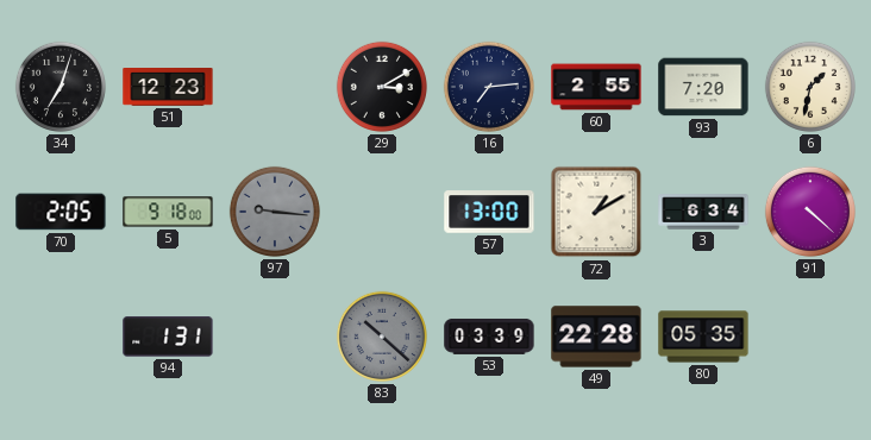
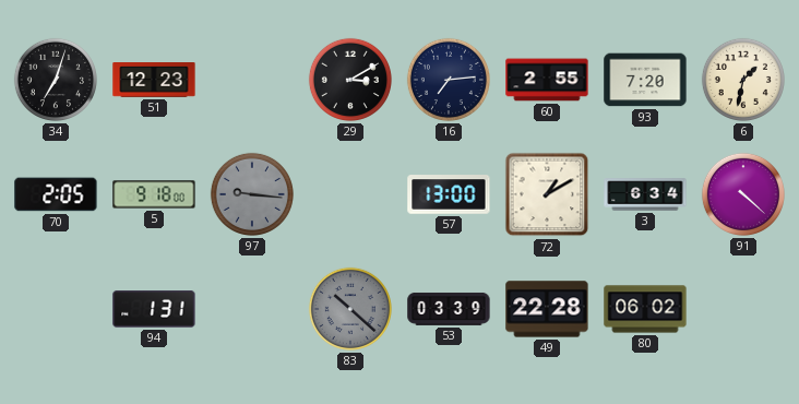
80: 05:35 -> 06:02
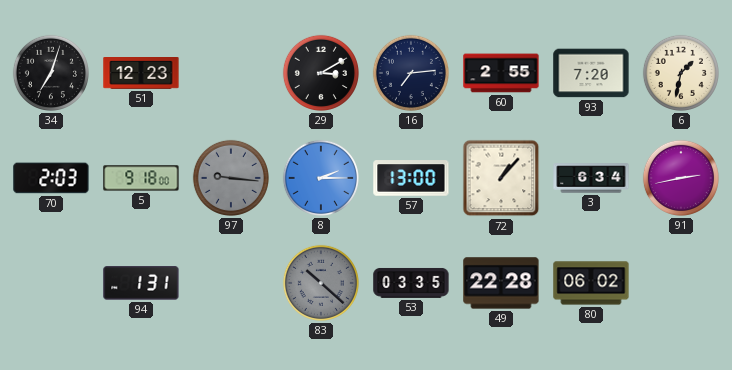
70: 2:05 -> 2:03
8: none -> 2:15
72: 1:10 -> 1:07
91: 4:22 -> 2:43
53: 03:39 -> 03:35
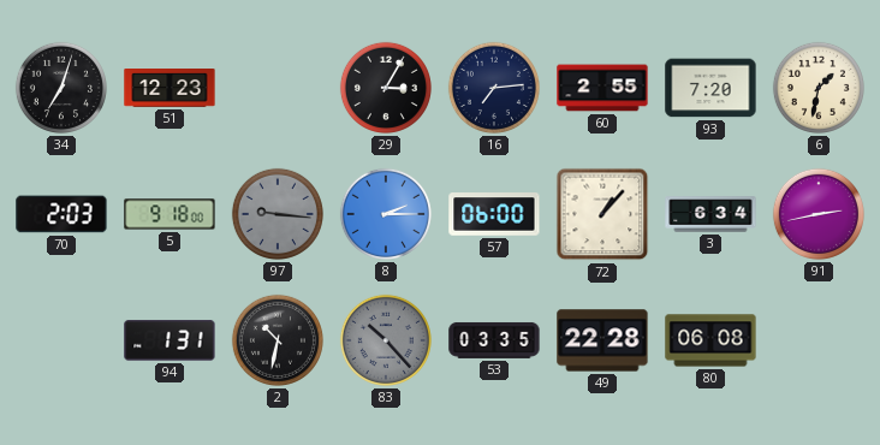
29: 3:10 -> 3:05
57: 13:00 -> 06:00
2: none -> 10:32
83: 10:22 -> 10:23
80: 06:02 -> 06:08
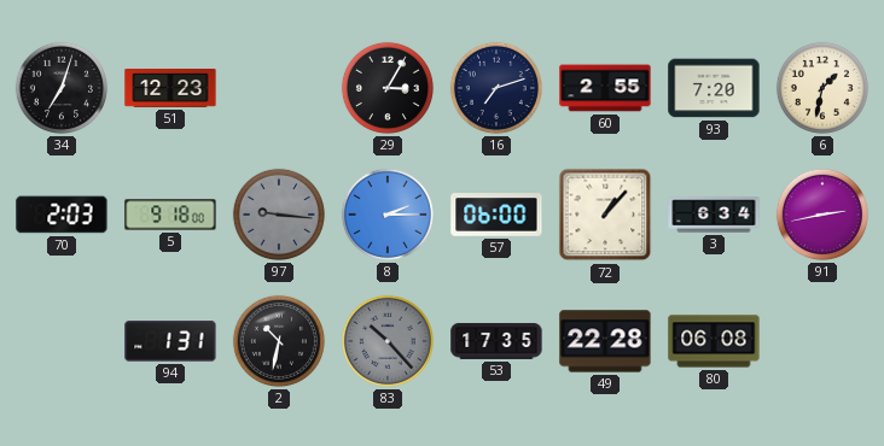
16: 7:14 -> 7:12
53: 03:35 -> 17:35
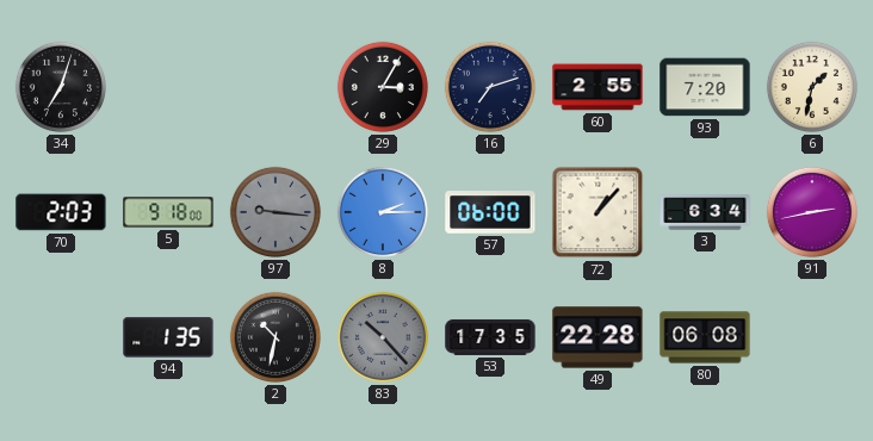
51: 12:23 -> none
94: 1:31 -> 1:35
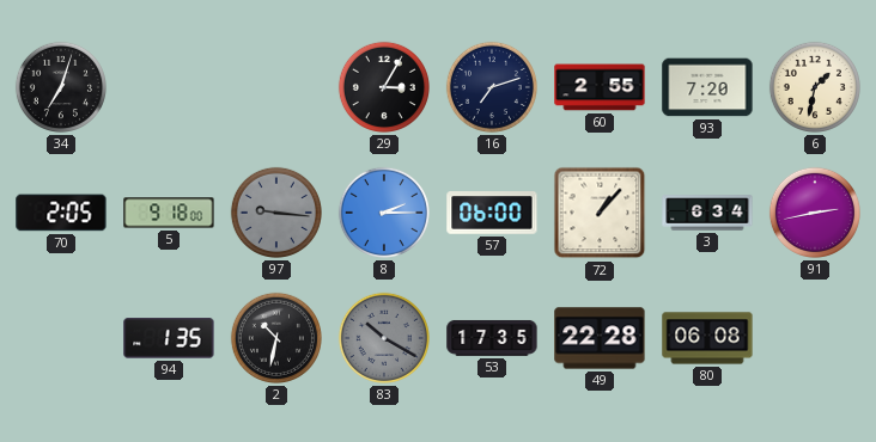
70: 2:03 -> 2:05
83: 10:23 -> 10:20
